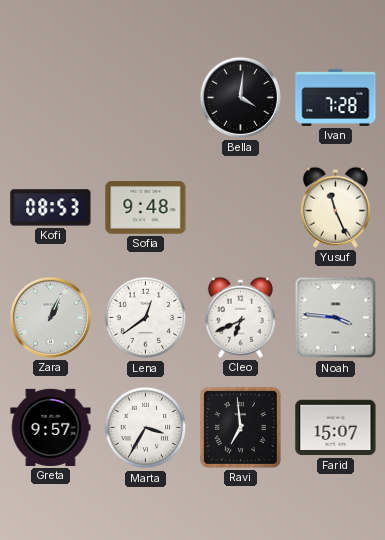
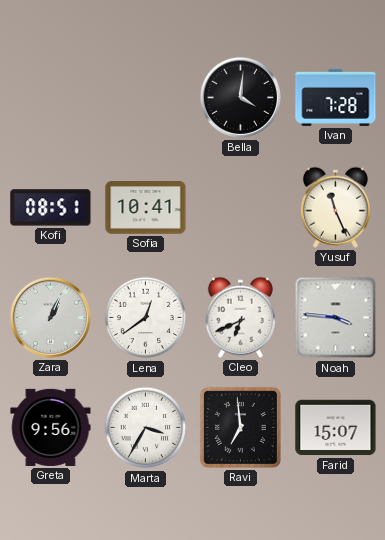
Kofi: 08:53 -> 08:51
Sofia: 9:48 -> 10:41
Greta: 9:57 -> 9:56
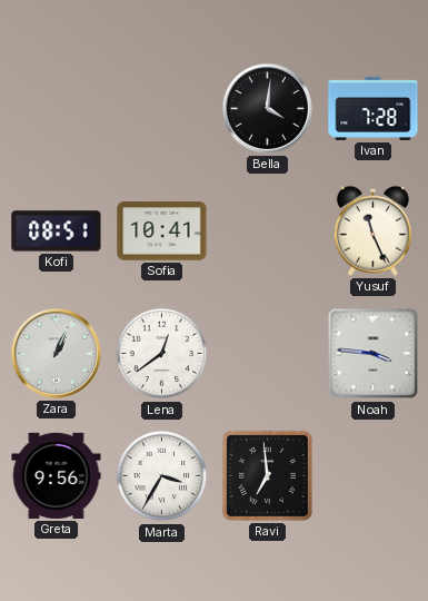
Cleo: 6:41 -> none
Farid: 15:07 -> none
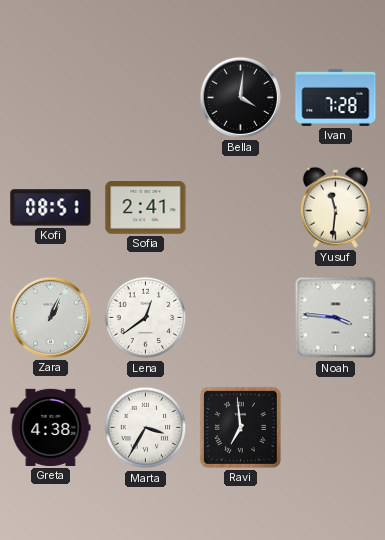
Sofia: 10:41 -> 2:41
Yusuf: 11:26 -> 11:31
Greta: 9:56 -> 4:38
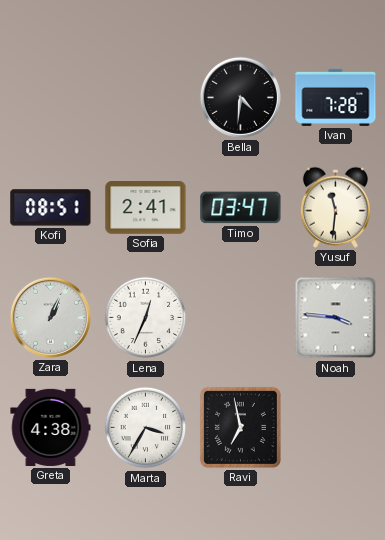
Bella: 4:01 -> 4:31
Timo: none -> 03:47
Lena: 12:39 -> 12:34
Ravi: 6:59 -> 6:58
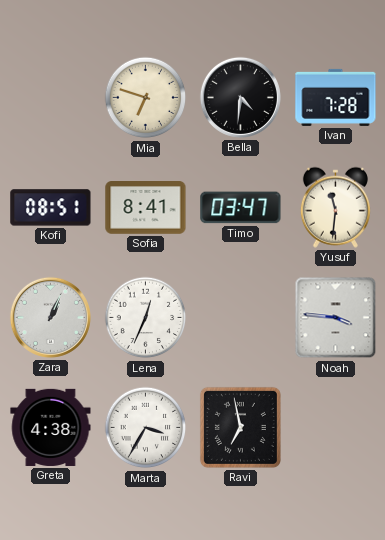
Mia: none -> 6:48
Sofia: 2:41 -> 8:41
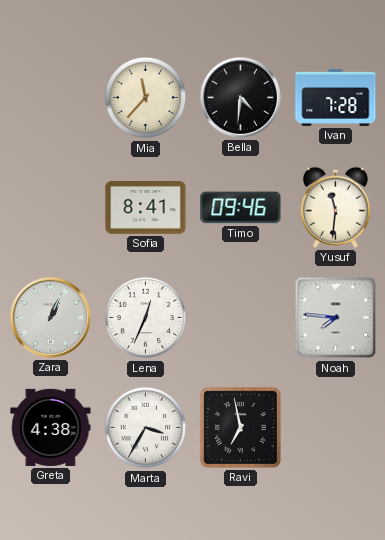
Mia: 6:48 -> 11:37
Kofi: 08:51 -> none
Timo: 03:47 -> 09:46
Noah: 3:46 -> 7:46
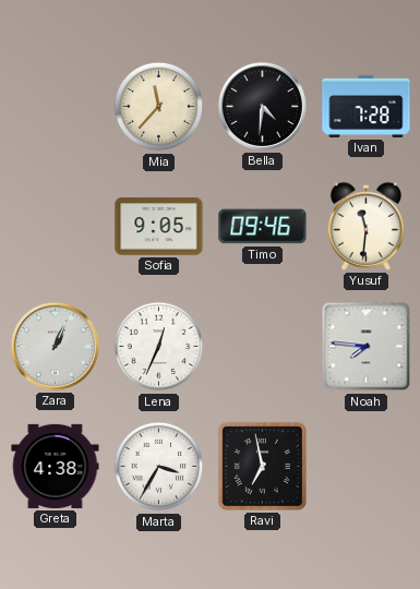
Sofia: 8:41 -> 9:05
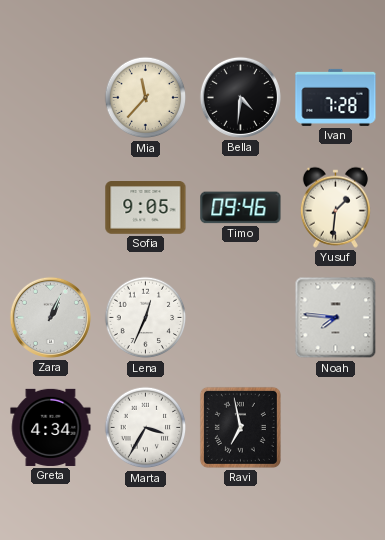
Yusuf: 11:31 -> 1:31
Greta: 4:38 -> 4:34
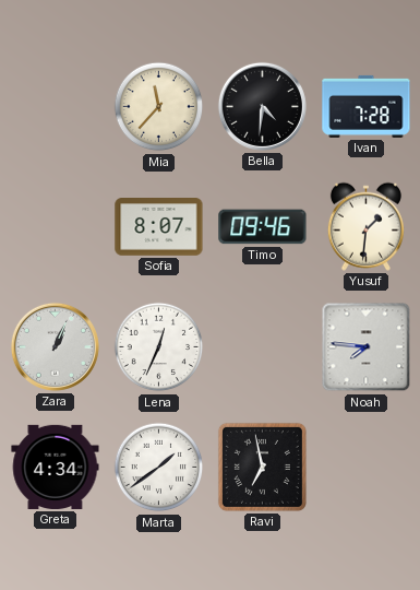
Sofia: 9:05 -> 8:07
Marta: 3:35 -> 1:39
